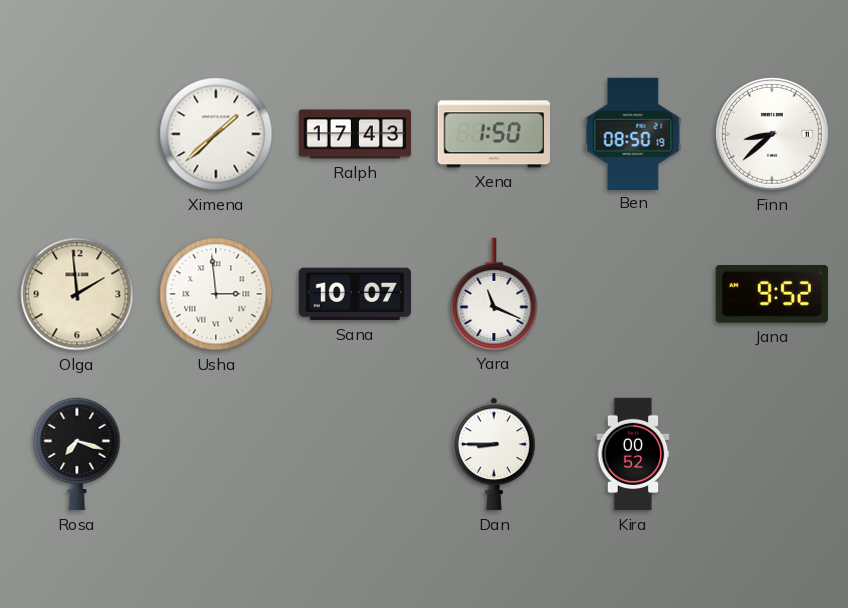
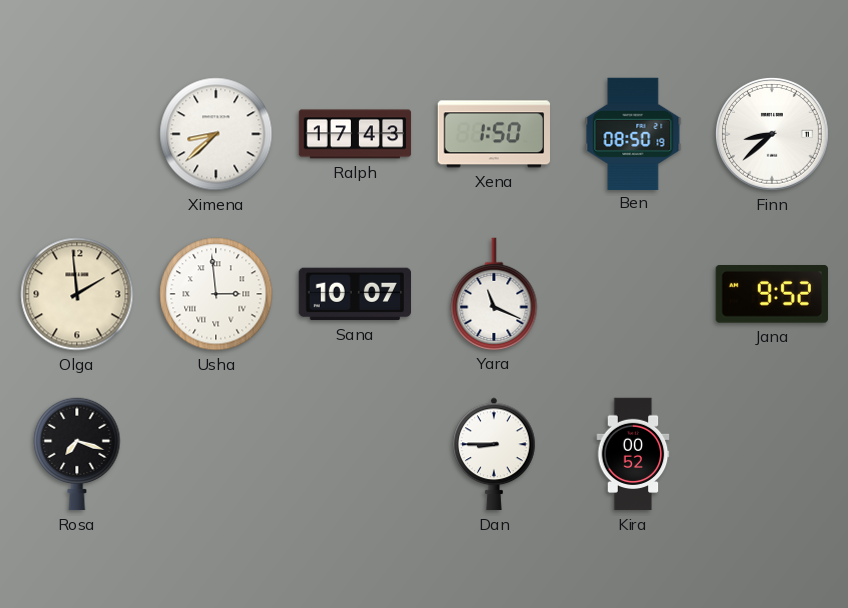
Ximena: 1:38 -> 8:38
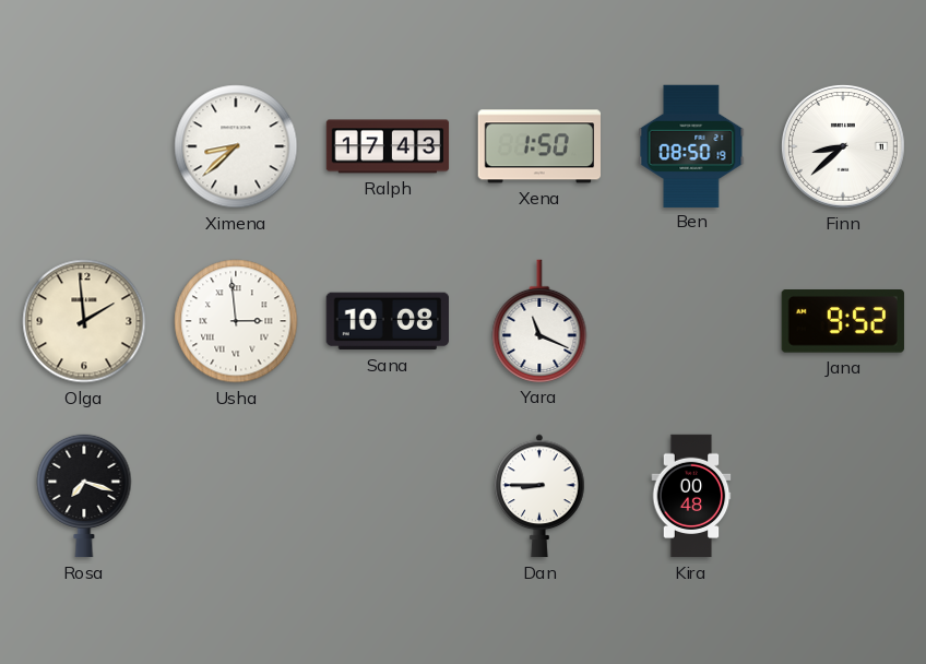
Sana: 10:07 -> 10:08
Kira: 00:52 -> 00:48
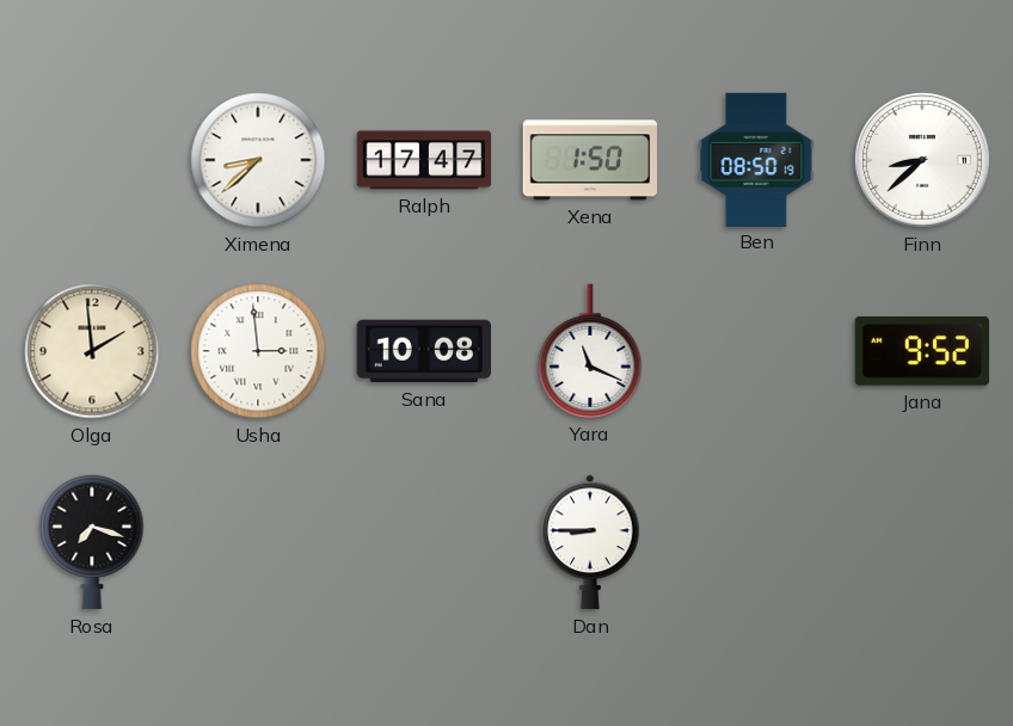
Ralph: 17:43 -> 17:47
Kira: 00:48 -> none
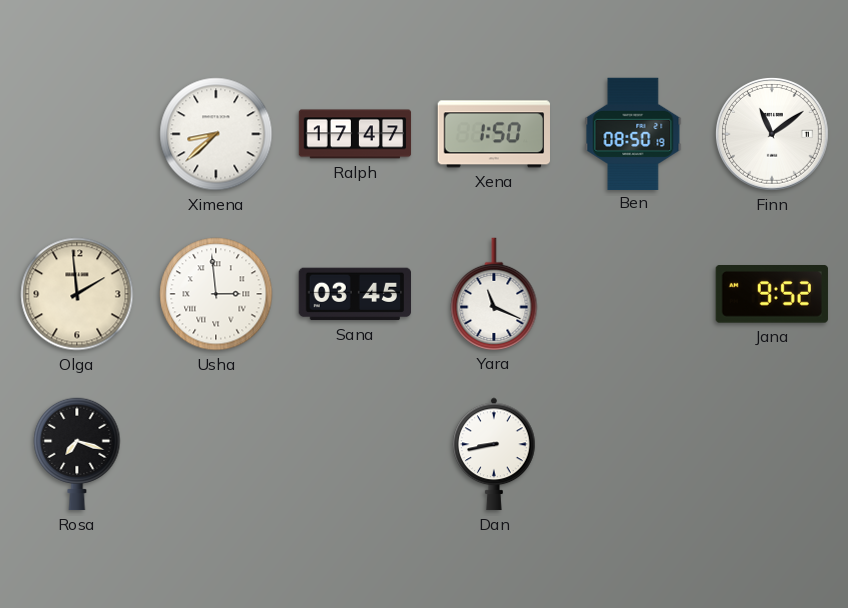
Finn: 8:38 -> 11:09
Sana: 10:08 -> 03:45
Dan: 8:45 -> 8:43
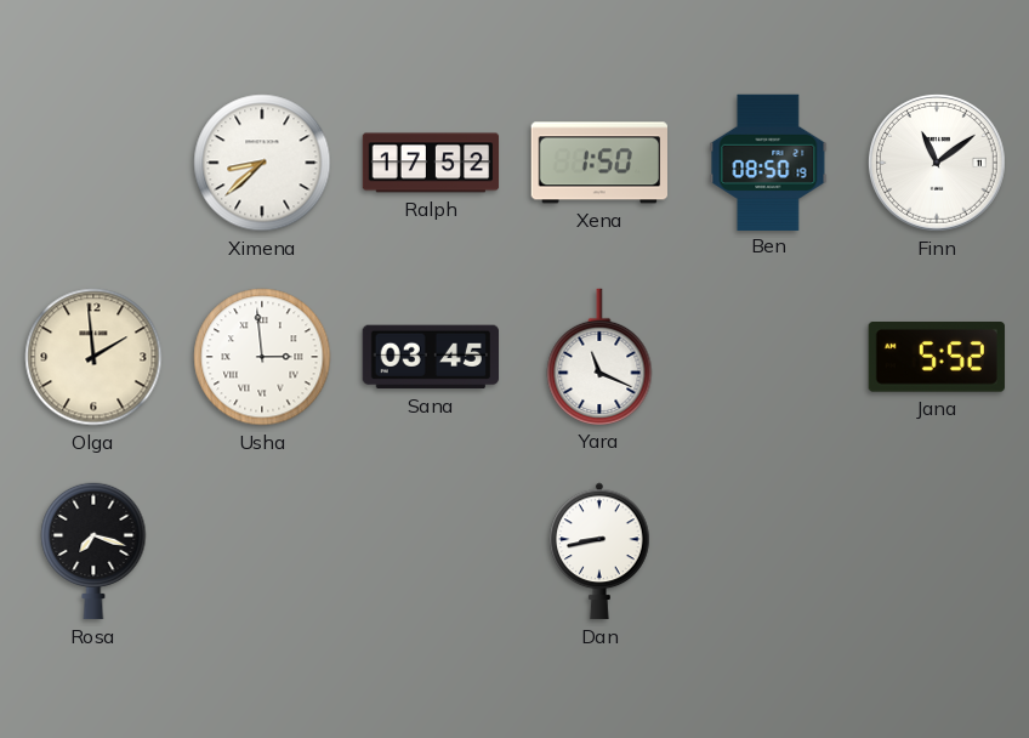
Ralph: 17:47 -> 17:52
Jana: 9:52 -> 5:52
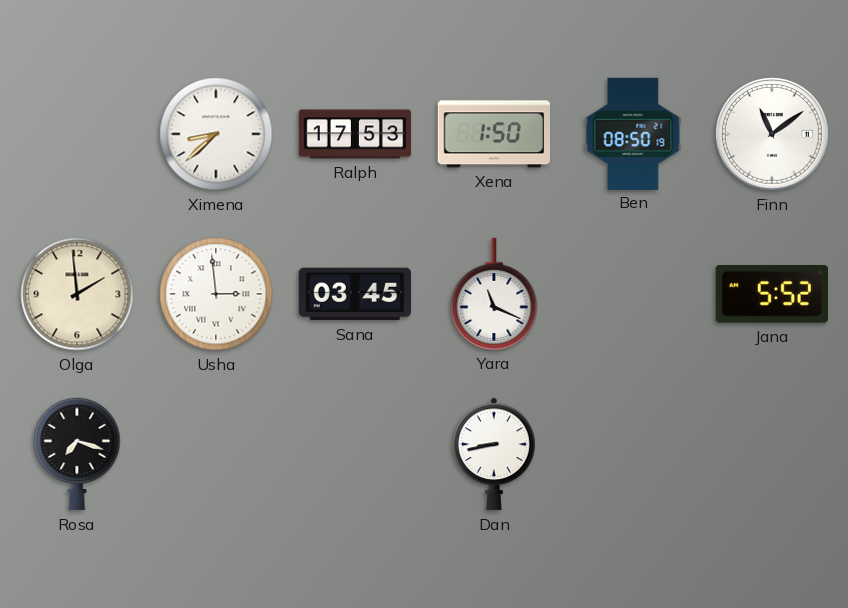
Ralph: 17:52 -> 17:53
